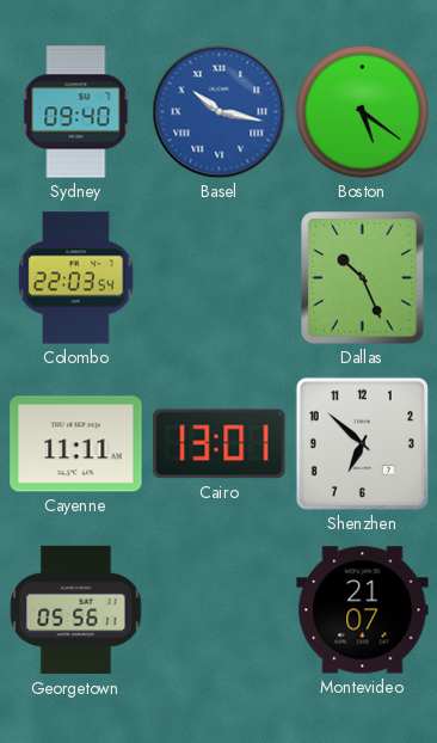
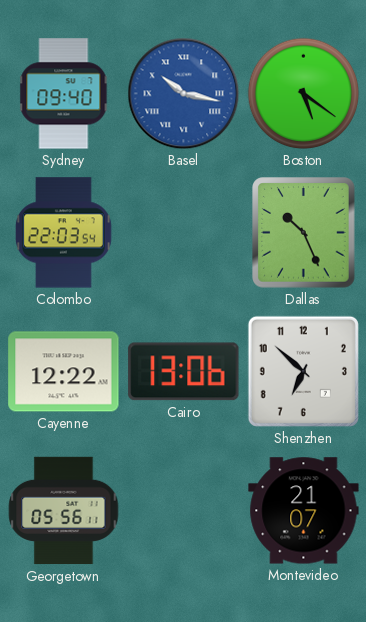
Cayenne: 11:11 -> 12:22
Cairo: 13:01 -> 13:06
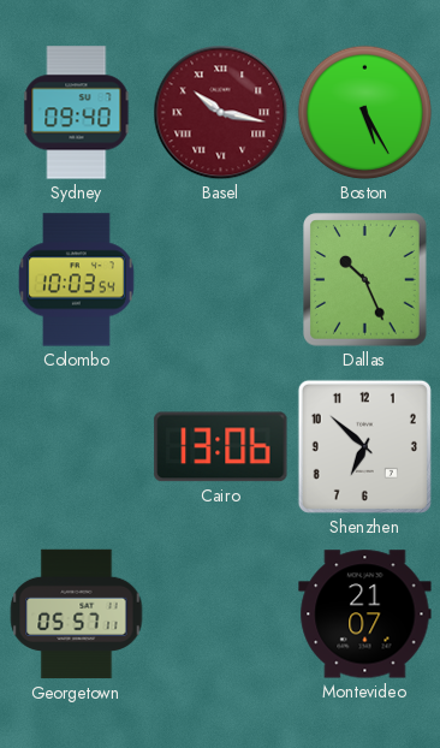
Basel dial: blue -> burgundy
Boston: 5:21 -> 5:25
Colombo: 22:03 -> 10:03
Cayenne: 12:22 -> none
Georgetown: 05:56 -> 05:57
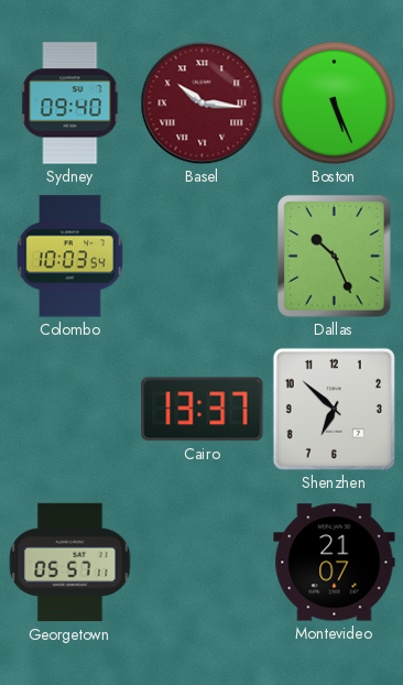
Basel: 10:17 -> 10:16
Boston: 5:25 -> 5:26
Cairo: 13:06 -> 13:37
